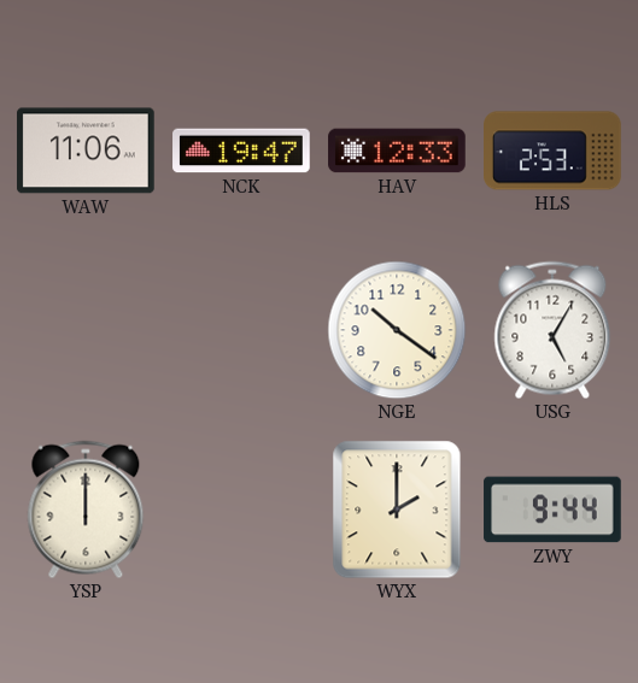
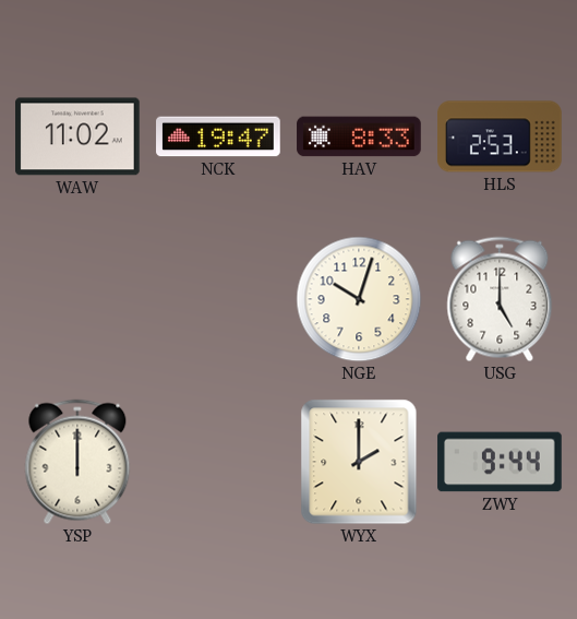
WAW: 11:06 -> 11:02
HAV: 12:33 -> 8:33
NGE: 10:21 -> 10:03
USG: 5:05 -> 5:00
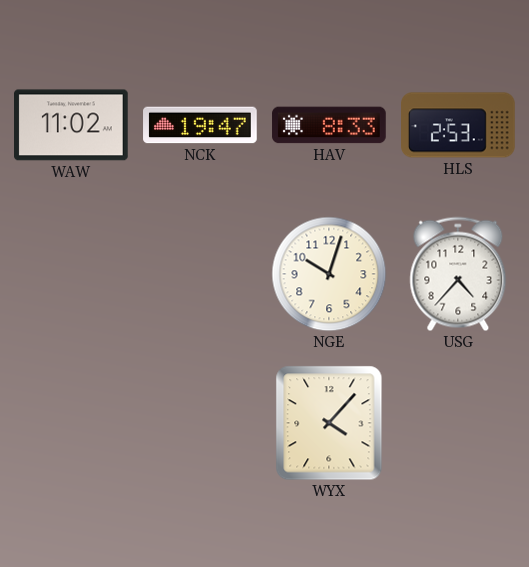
USG: 5:00 -> 4:37
YSP: 12:00 -> none
WYX: 2:00 -> 4:07
ZWY: 9:44 -> none
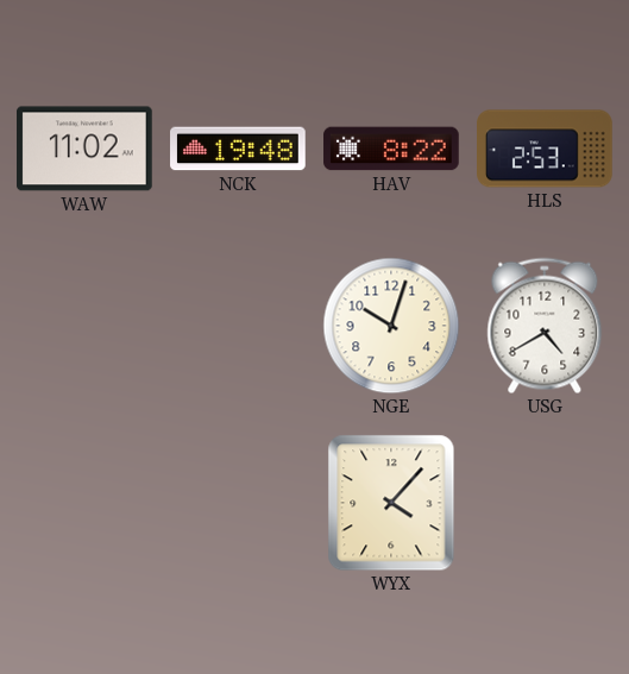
NCK: 19:47 -> 19:48
HAV: 8:33 -> 8:22
USG: 4:37 -> 4:40
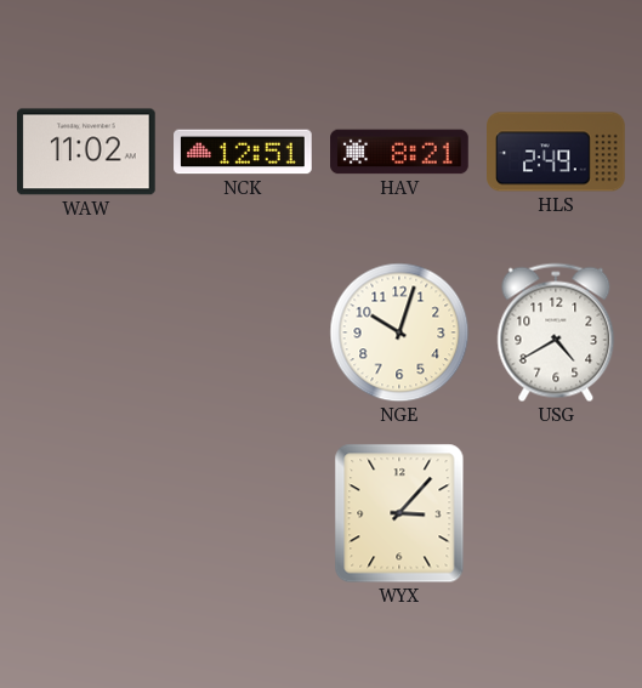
NCK: 19:48 -> 12:51
HAV: 8:22 -> 8:21
HLS: 2:53 -> 2:49
WYX: 4:07 -> 3:07
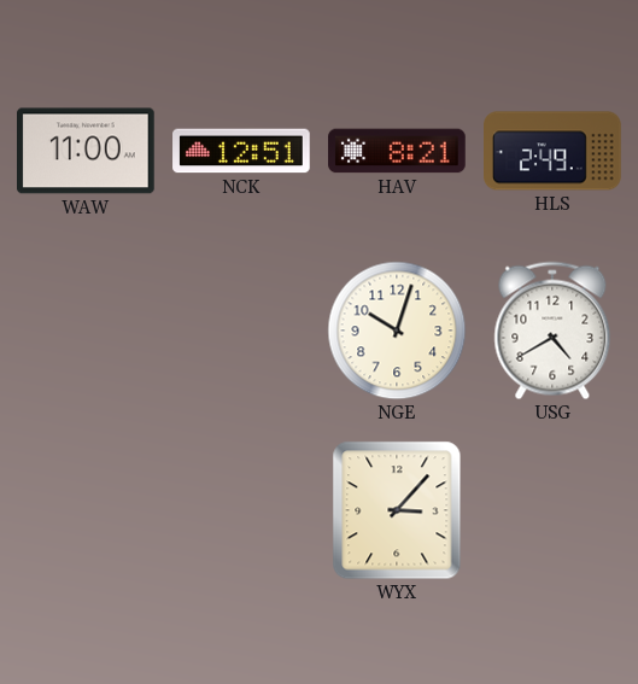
WAW: 11:02 -> 11:00
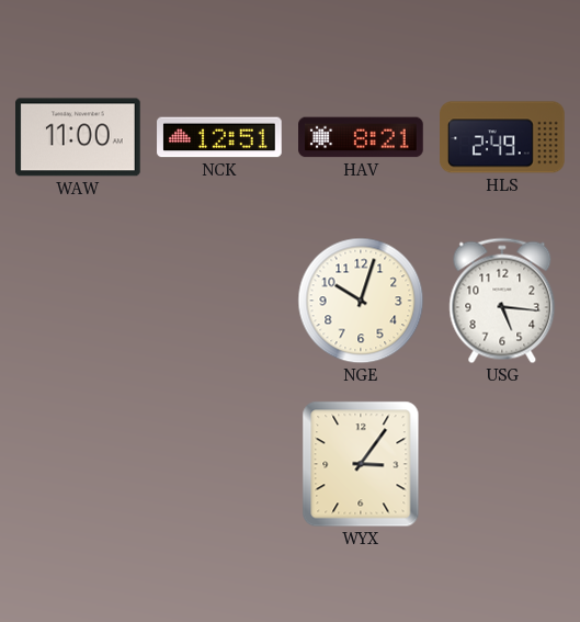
USG: 4:40 -> 5:16
WYX: 3:07 -> 3:06
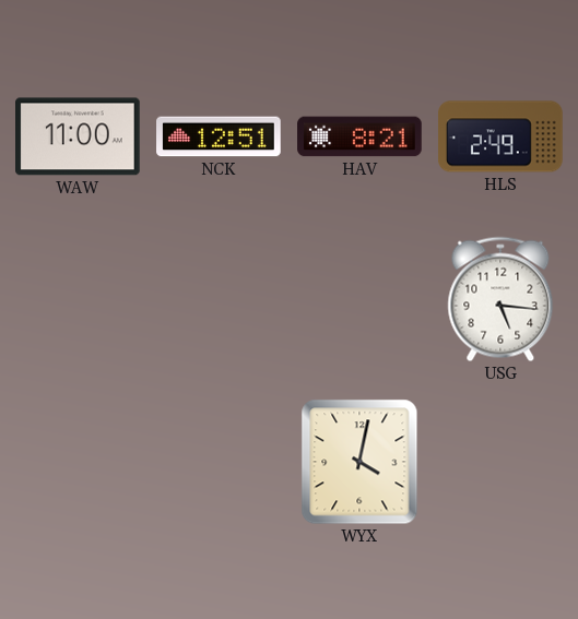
NGE: 10:03 -> none
WYX: 3:06 -> 4:02
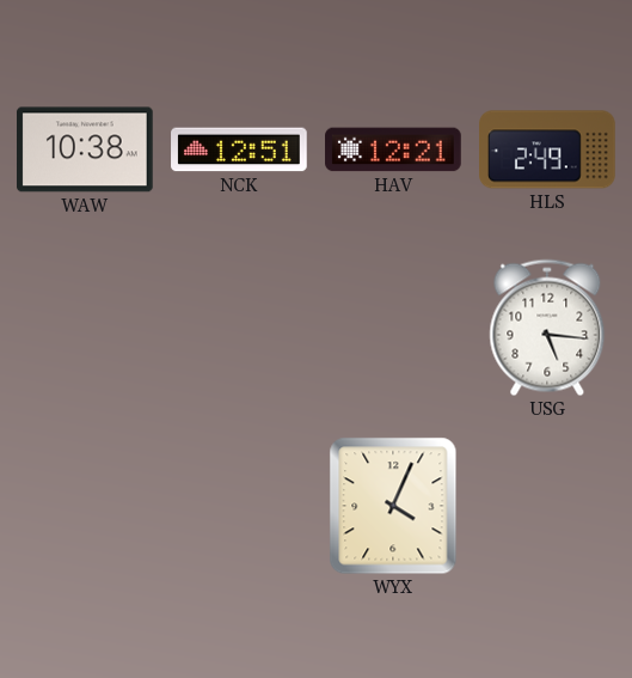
WAW: 11:00 -> 10:38
HAV: 8:21 -> 12:21
WYX: 4:02 -> 4:04
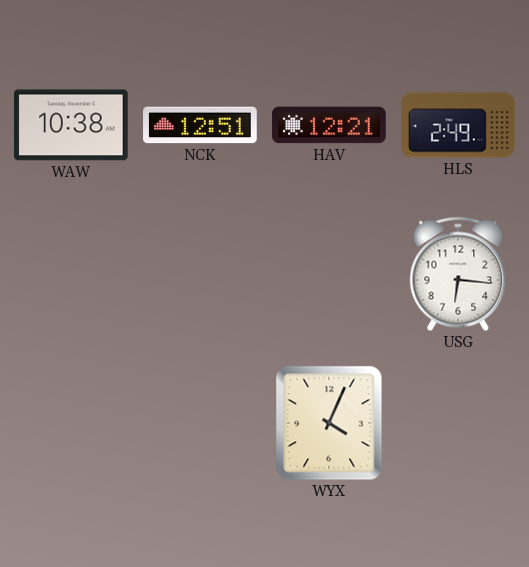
USG: 5:16 -> 6:16
